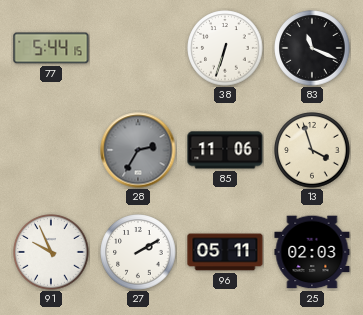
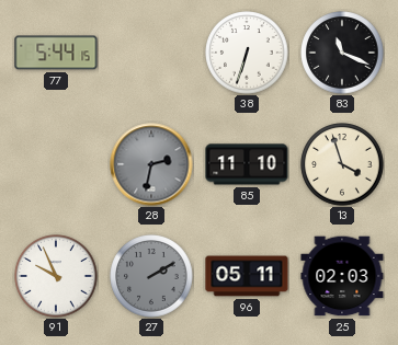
28: 2:35 -> 2:32
85: 11:06 -> 11:10
27 dial: white -> grey
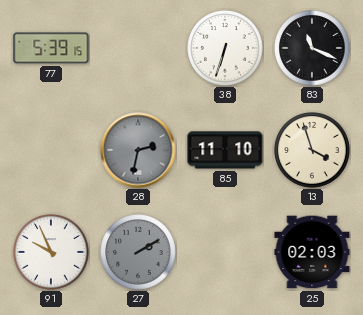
77: 5:44 -> 5:39
96: 05:11 -> none
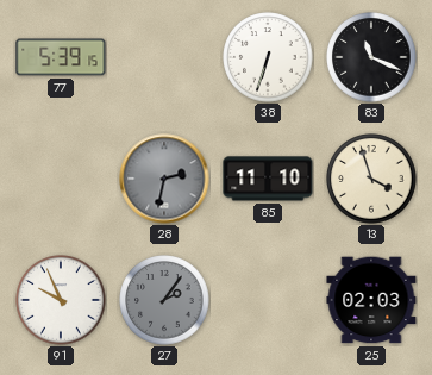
27: 2:10 -> 2:06
